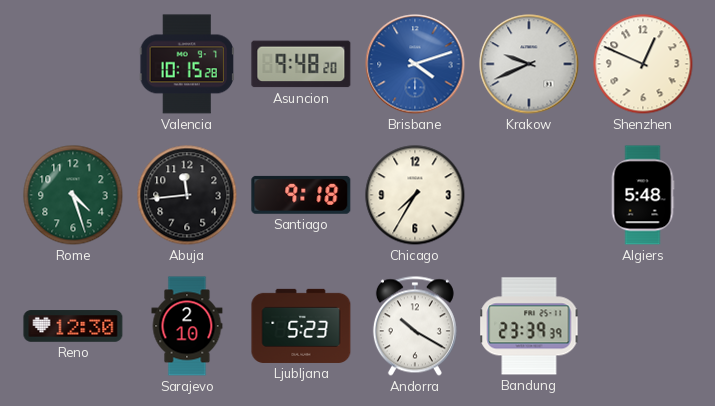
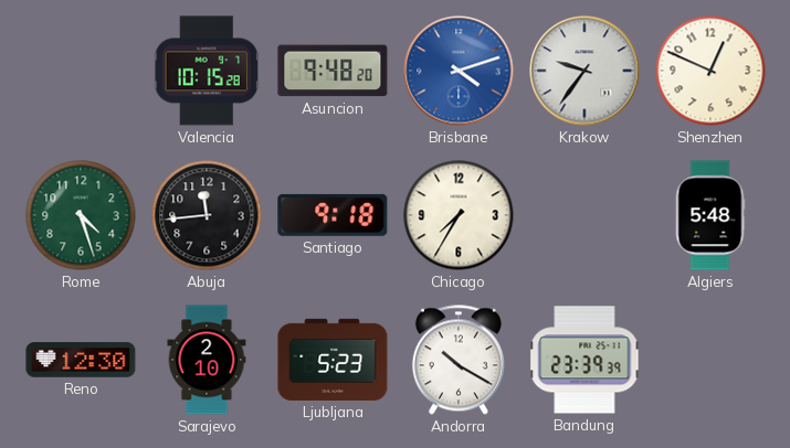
Krakow: 9:41 -> 9:36
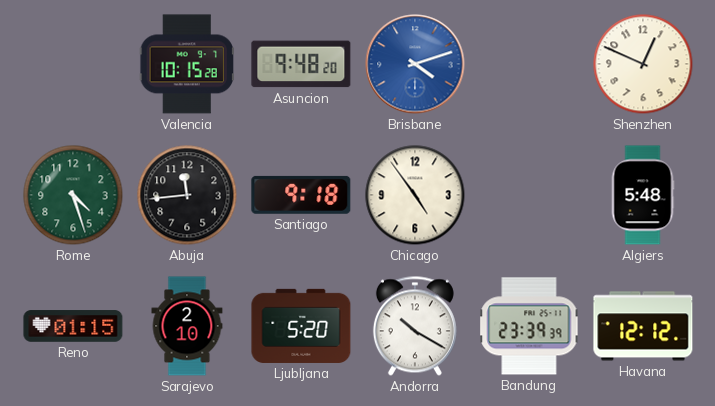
Krakow: 9:36 -> none
Chicago: 7:35 -> 4:54
Reno: 12:30 -> 01:15
Ljubljana: 5:23 -> 5:20
Havana: none -> 12:12
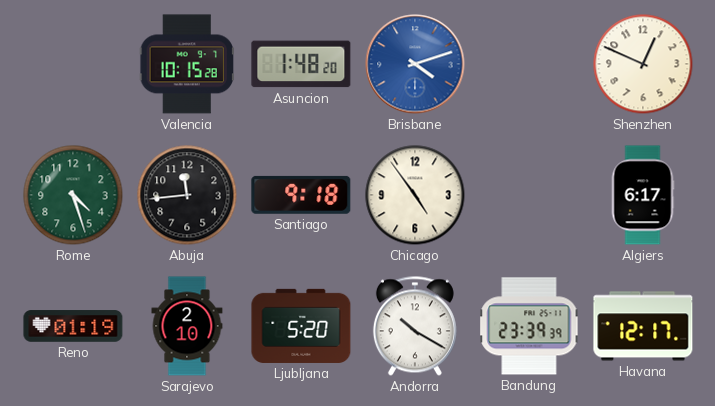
Asuncion: 9:48 -> 1:48
Algiers: 5:48 -> 6:17
Reno: 01:15 -> 01:19
Havana: 12:12 -> 12:17
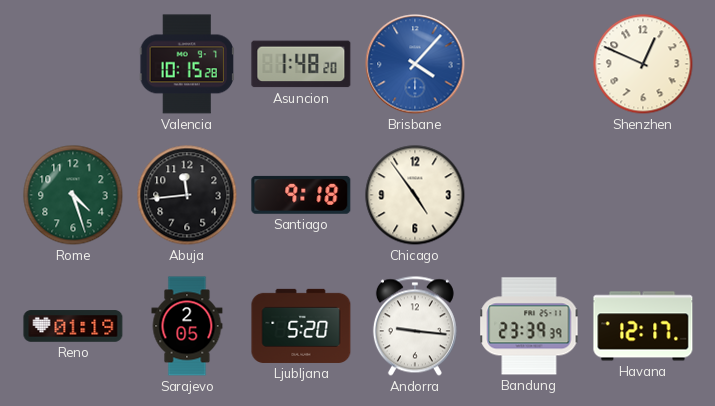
Brisbane: 4:12 -> 4:07
Algiers: 6:17 -> none
Sarajevo: 2:10 -> 2:05
Andorra: 10:20 -> 9:16
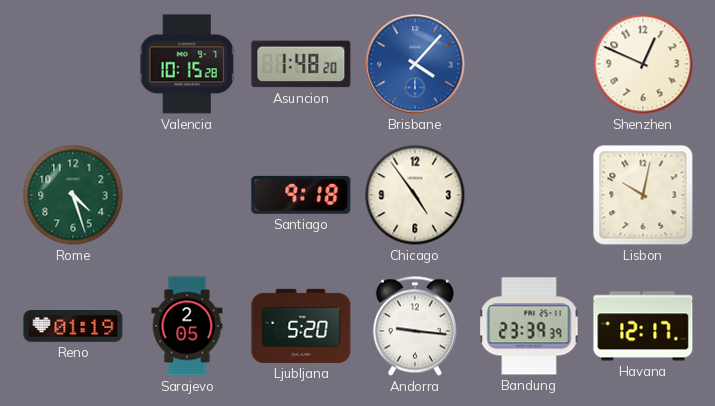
Abuja: 11:44 -> none
Lisbon: none -> 10:02
